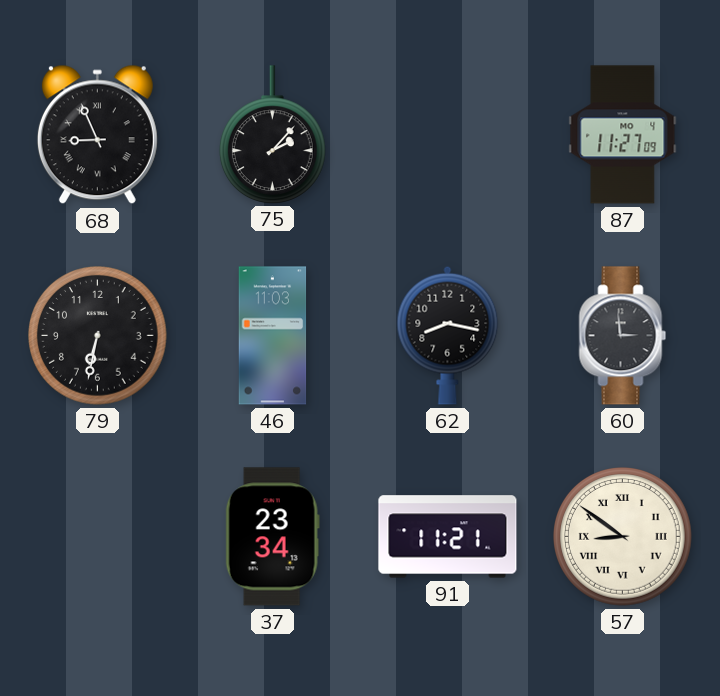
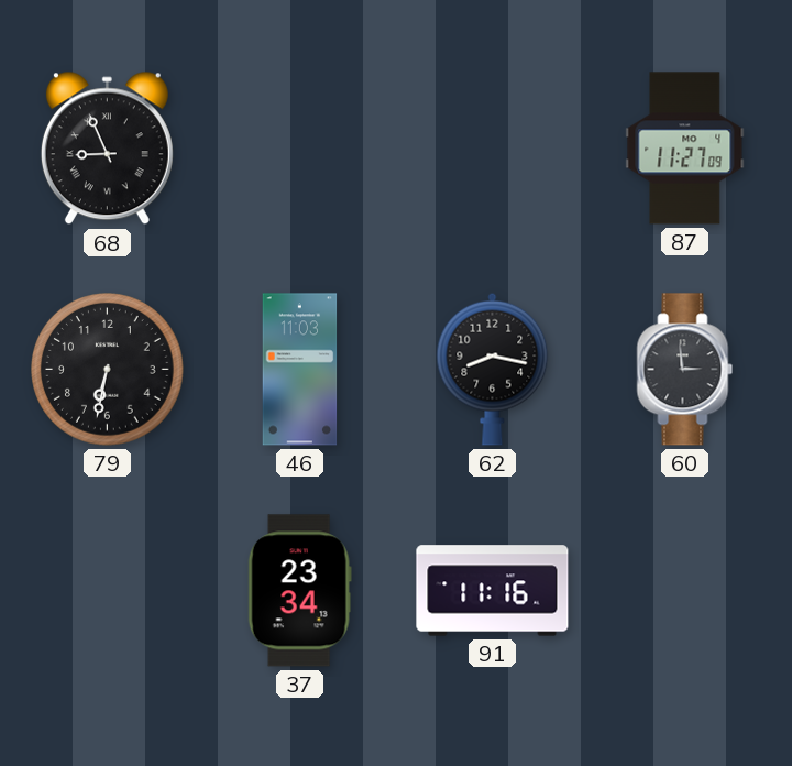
75: 2:07 -> none
91: 11:21 -> 11:16
57: 8:51 -> none
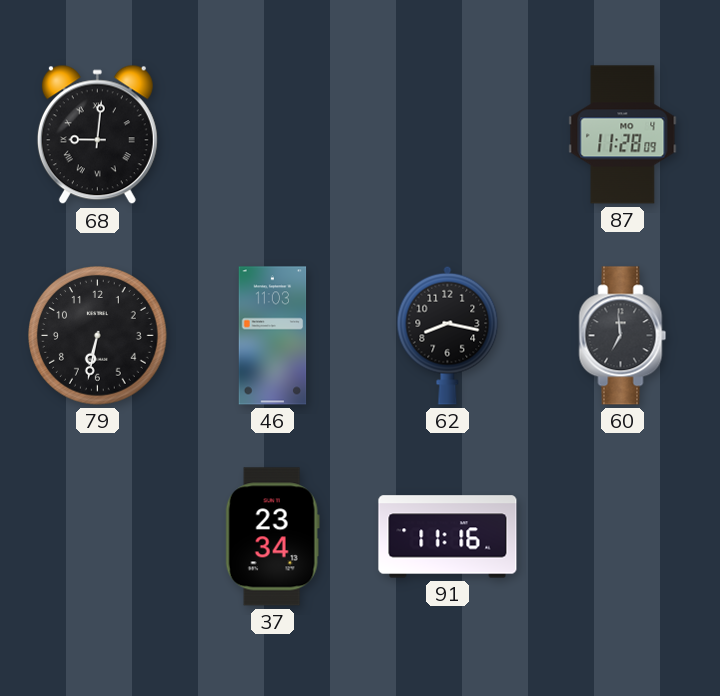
68: 8:56 -> 9:01
87: 11:27 -> 11:28
60: 2:59 -> 6:59
